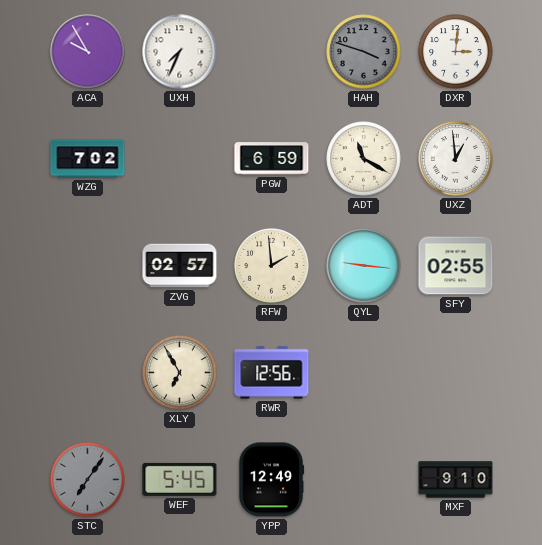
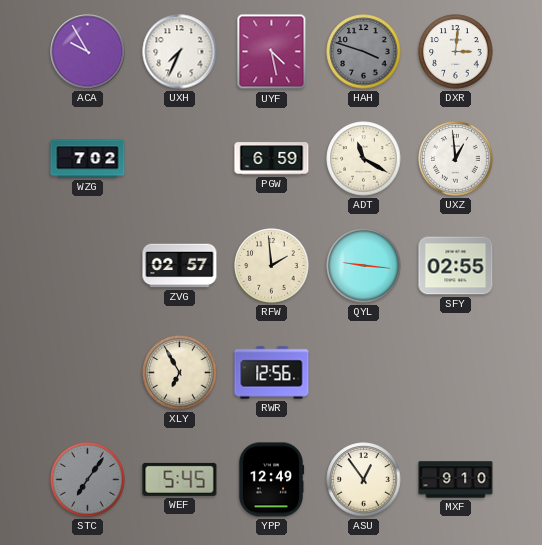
UYF: none -> 4:28
ASU: none -> 12:54
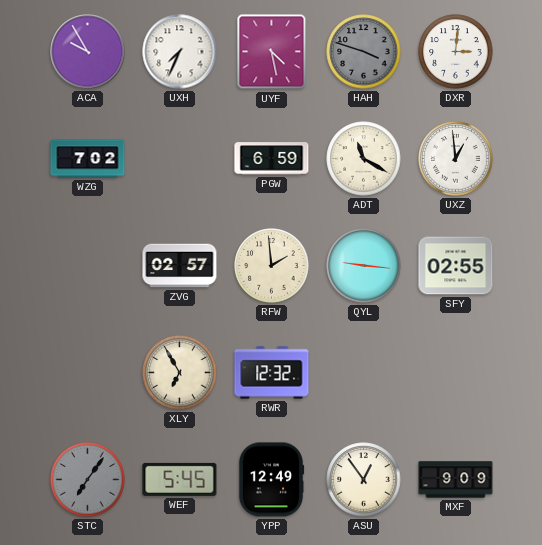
RWR: 12:56 -> 12:32
MXF: 9:10 -> 9:09
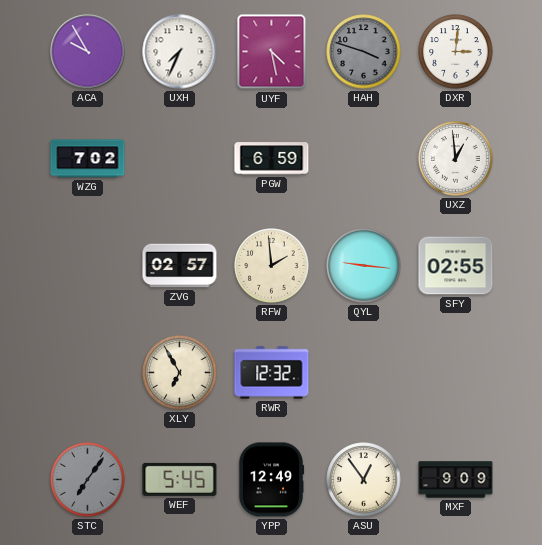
ADT: 11:20 -> none
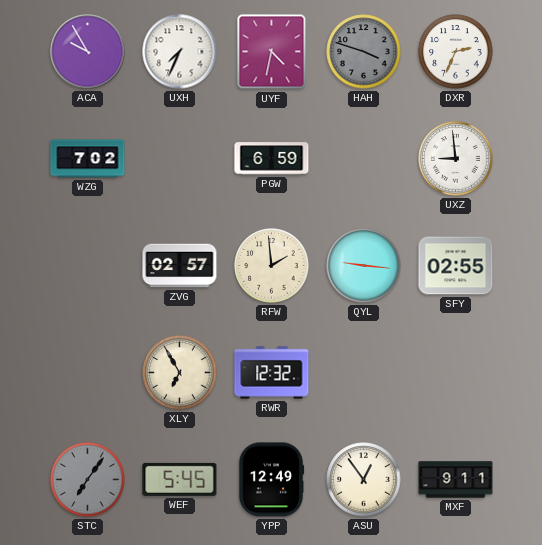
UYF: 4:28 -> 4:32
DXR: 3:01 -> 2:34
UXZ: 12:59 -> 8:59
MXF: 9:09 -> 9:11
